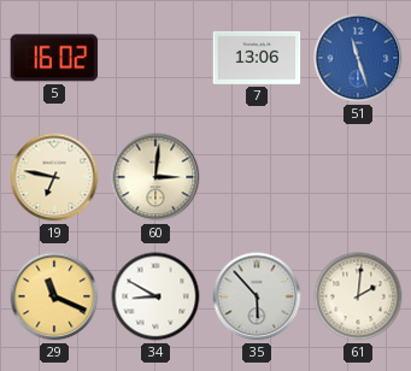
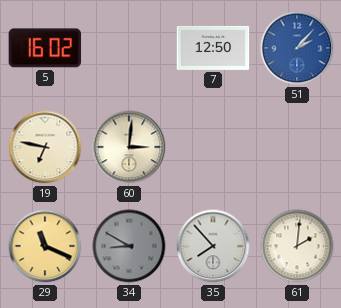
7: 13:06 -> 12:50
51: 11:27 -> 2:07
34 dial: white -> grey
35: 5:53 -> 7:53
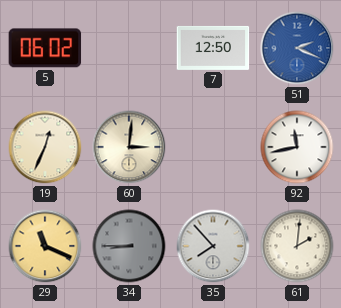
5: 16:02 -> 06:02
51: 2:07 -> 2:19
19: 6:47 -> 12:34
92: none -> 11:43
34: 8:50 -> 8:45
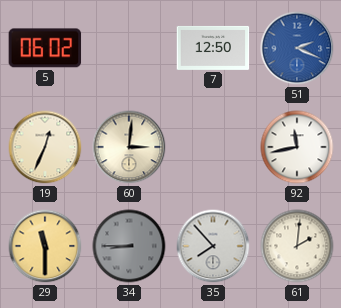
29: 11:19 -> 11:30
